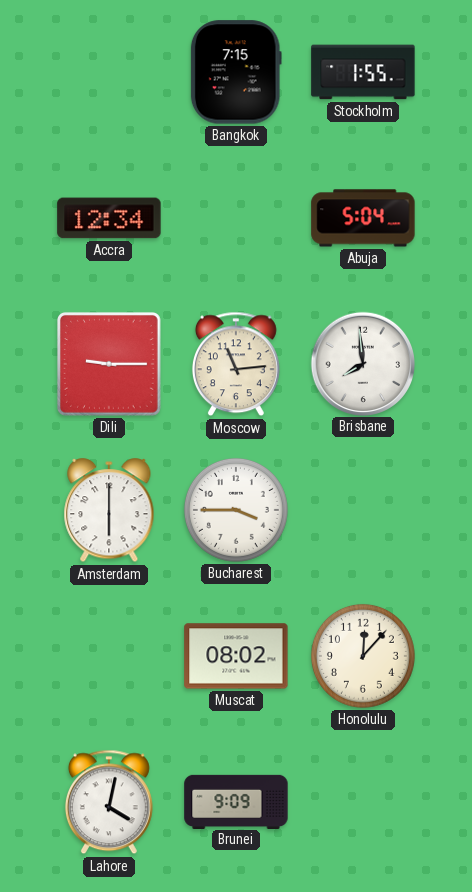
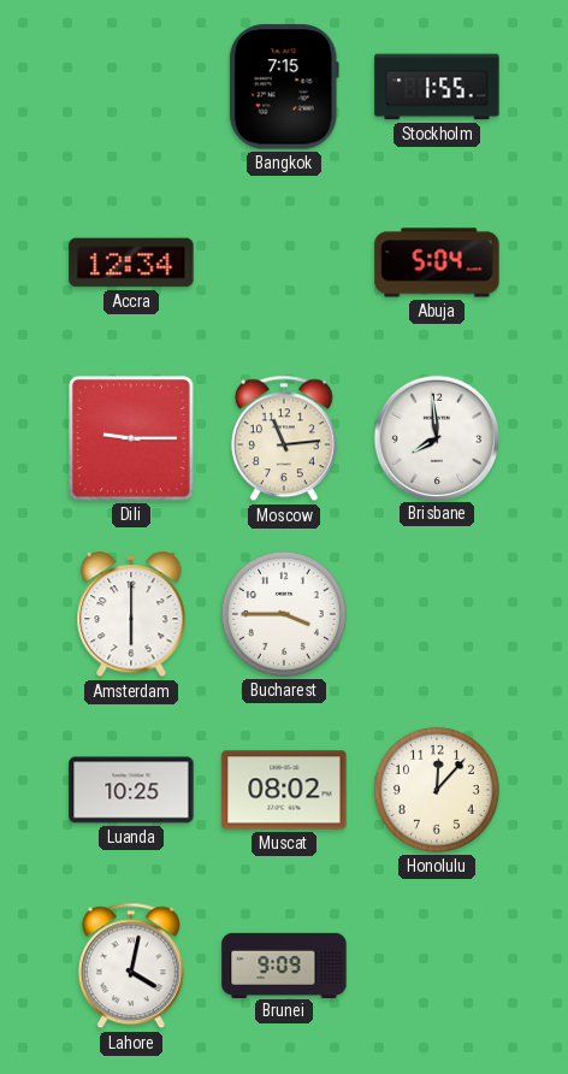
Luanda: none -> 10:25
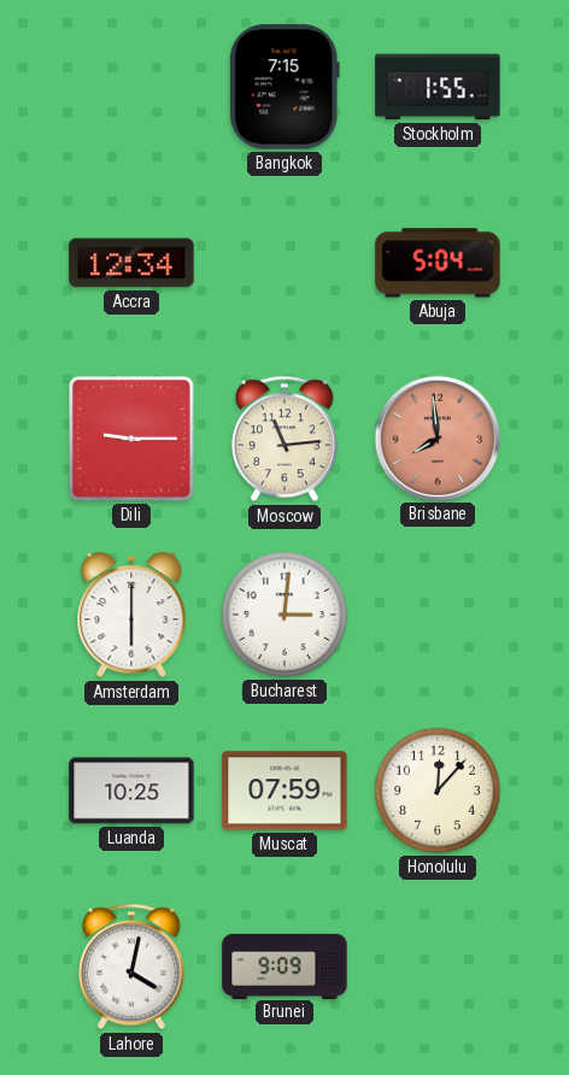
Brisbane dial: white -> salmon
Bucharest: 3:45 -> 3:01
Muscat: 08:02 -> 07:59
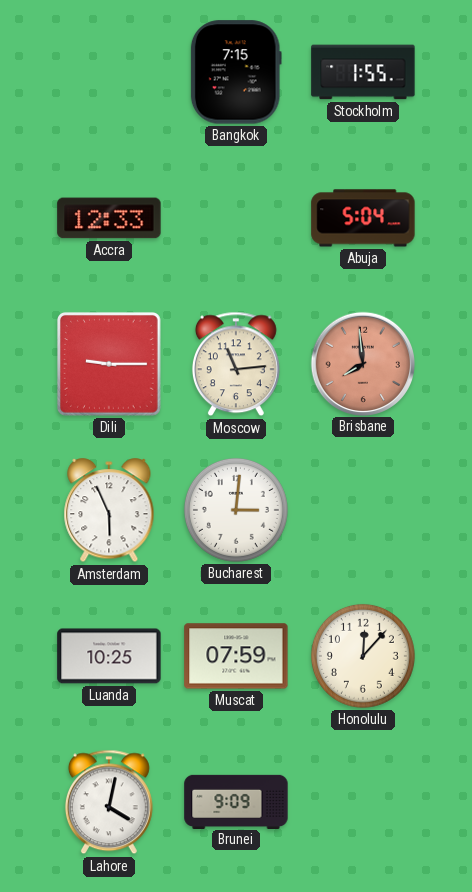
Accra: 12:34 -> 12:33
Amsterdam: 6:00 -> 5:56
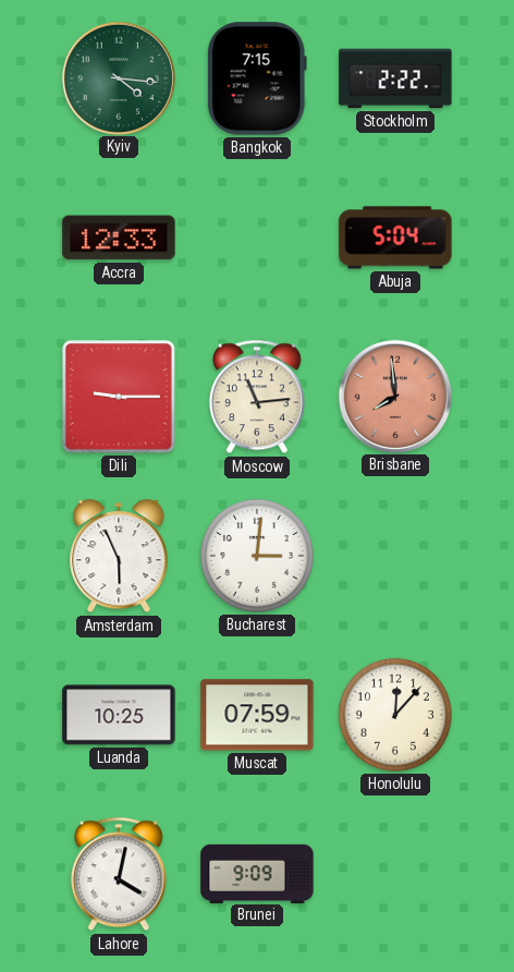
Kyiv: none -> 4:16
Stockholm: 1:55 -> 2:22
